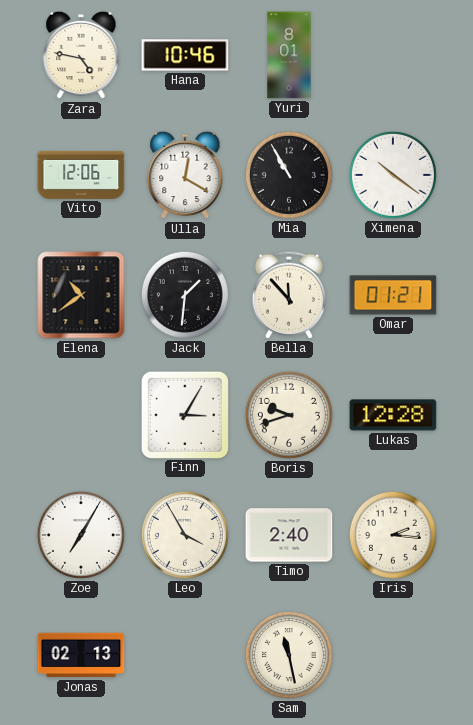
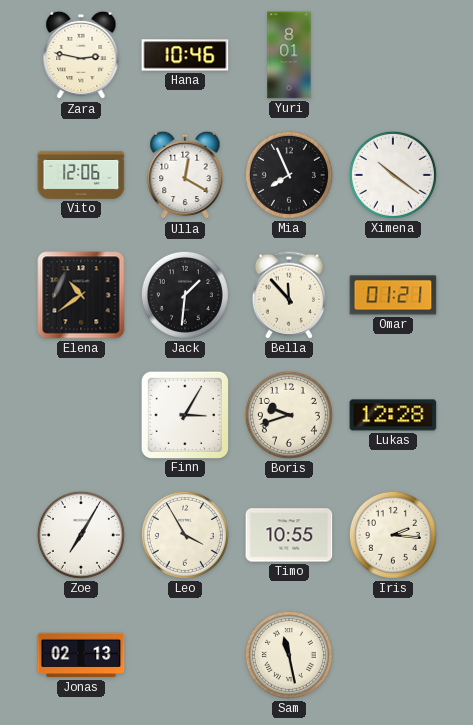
Zara: 4:47 -> 2:47
Mia: 10:55 -> 7:56
Timo: 2:40 -> 10:55
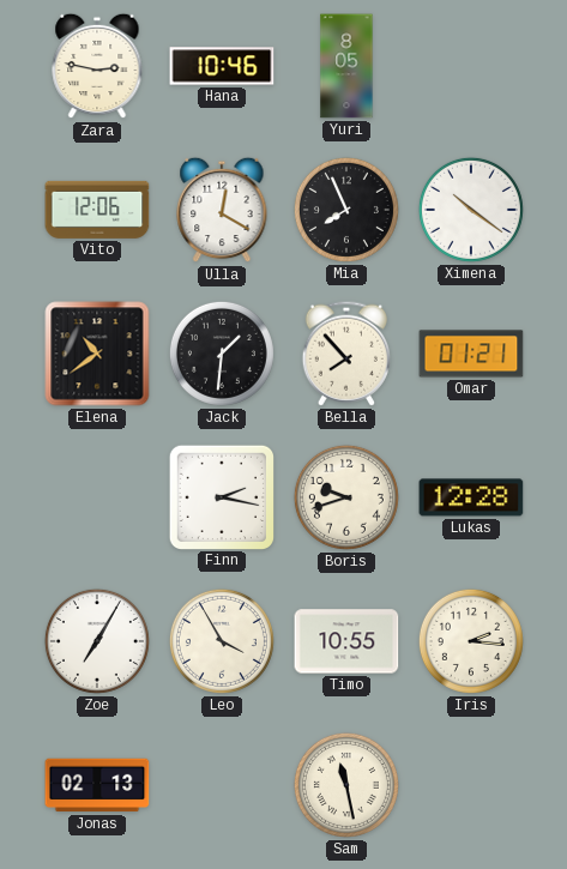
Yuri: 8:01 -> 8:05
Bella: 11:53 -> 7:53
Finn: 3:05 -> 2:17
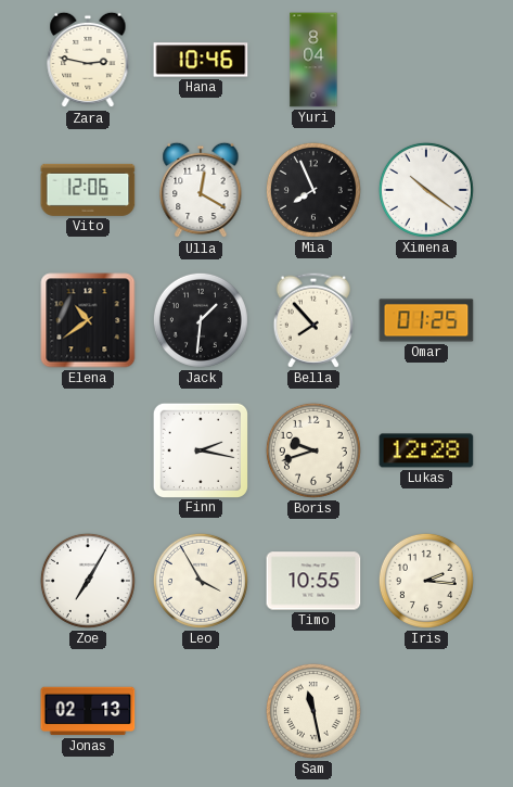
Yuri: 8:05 -> 8:04
Omar: 01:21 -> 01:25
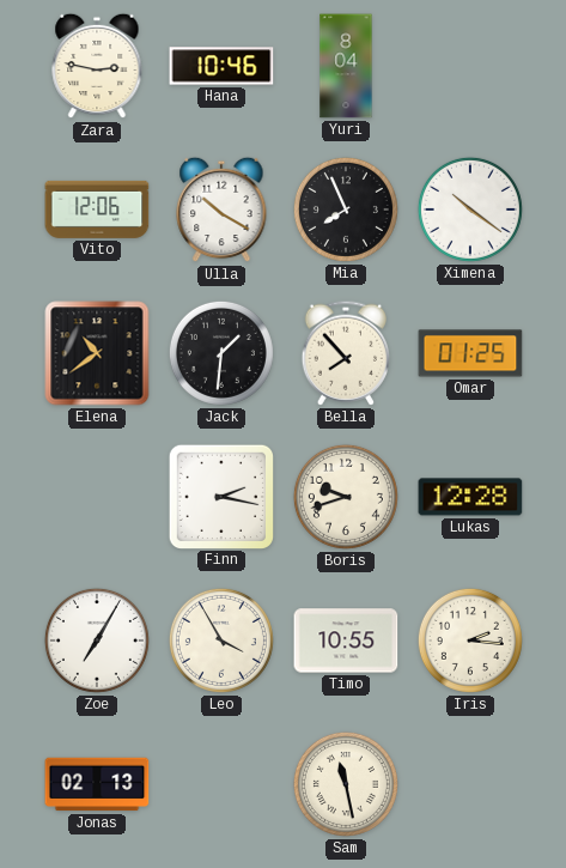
Ulla: 12:20 -> 10:20
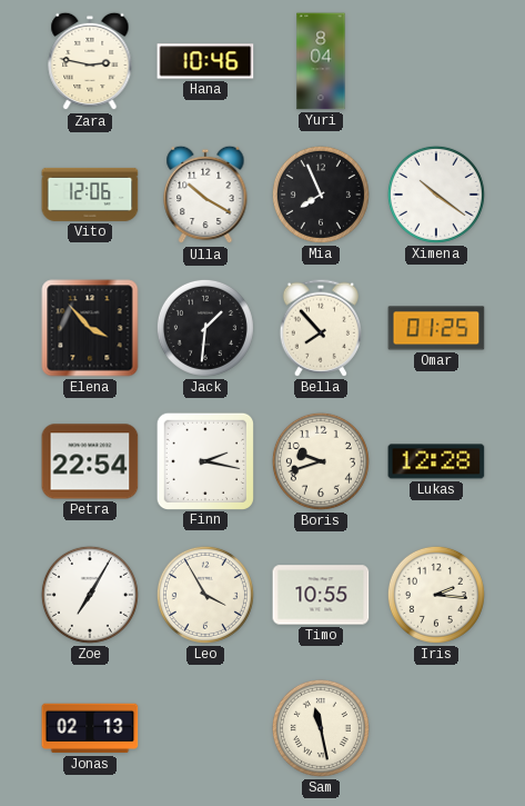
Elena: 10:39 -> 3:53
Petra: none -> 22:54
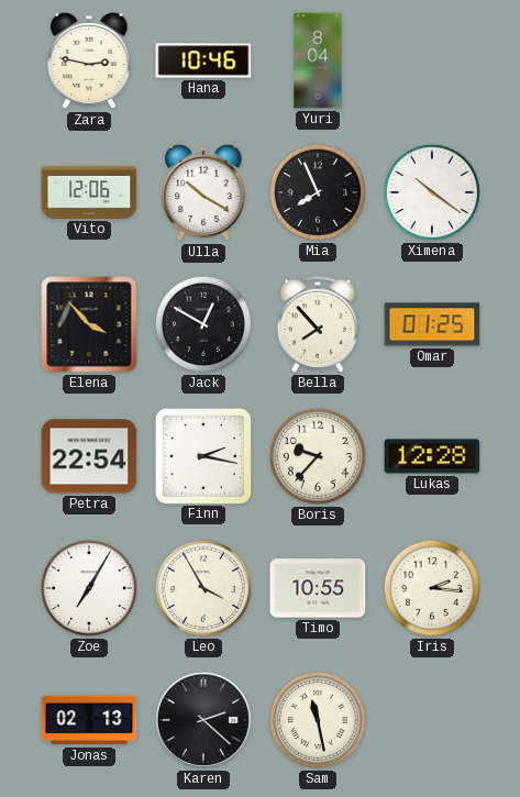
Jack: 1:31 -> 12:50
Boris: 9:42 -> 9:37
Karen: none -> 2:22
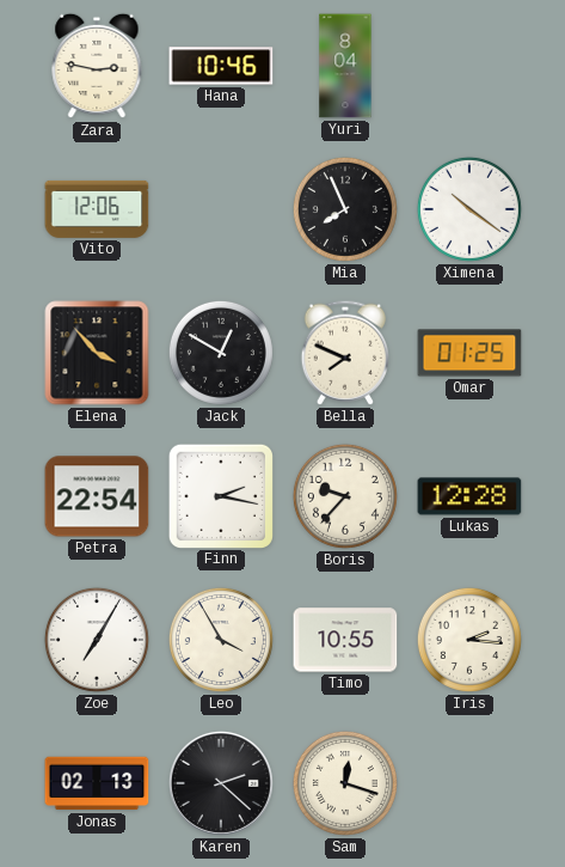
Ulla: 10:20 -> none
Bella: 7:53 -> 7:49
Sam: 11:28 -> 12:18
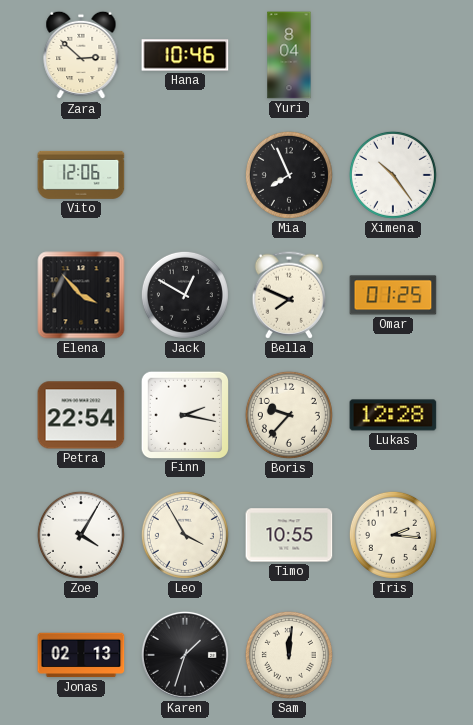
Zara: 2:47 -> 2:52
Ximena: 10:21 -> 10:24
Zoe: 7:05 -> 4:05
Karen: 2:22 -> 1:33
Sam: 12:18 -> 12:01
